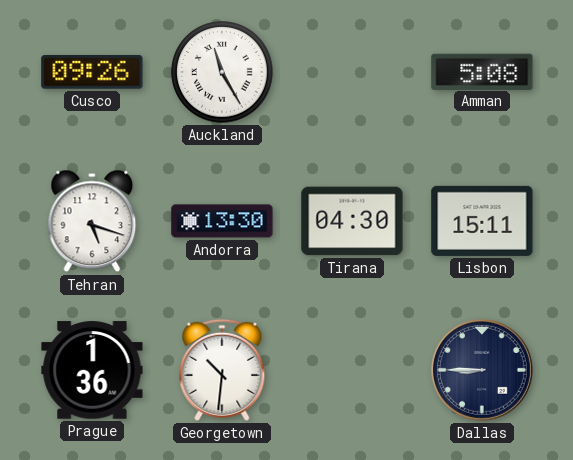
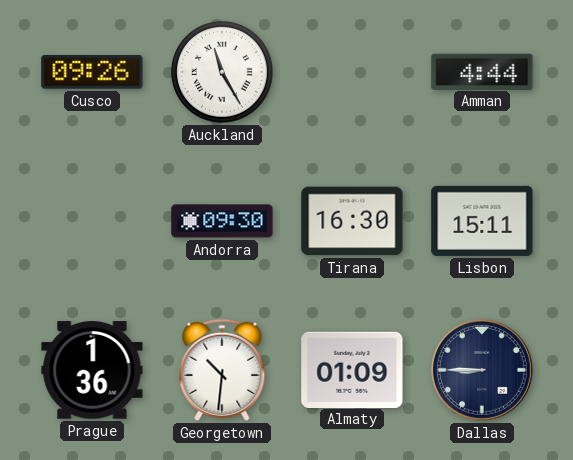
Amman: 5:08 -> 4:44
Tehran: 5:18 -> none
Andorra: 13:30 -> 09:30
Tirana: 04:30 -> 16:30
Almaty: none -> 01:09
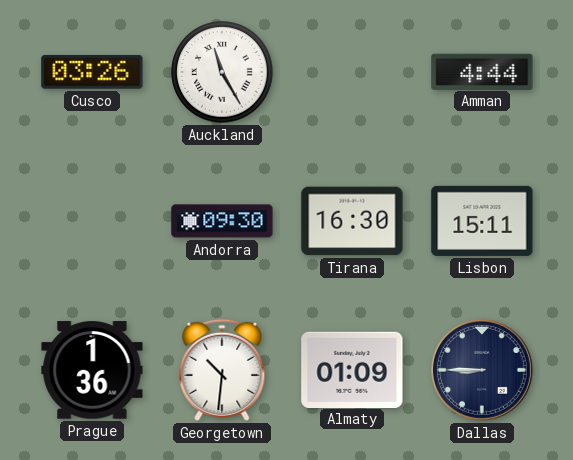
Cusco: 09:26 -> 03:26
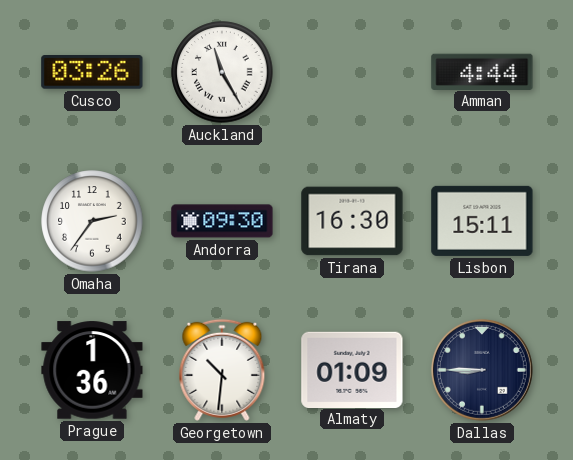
Omaha: none -> 2:36
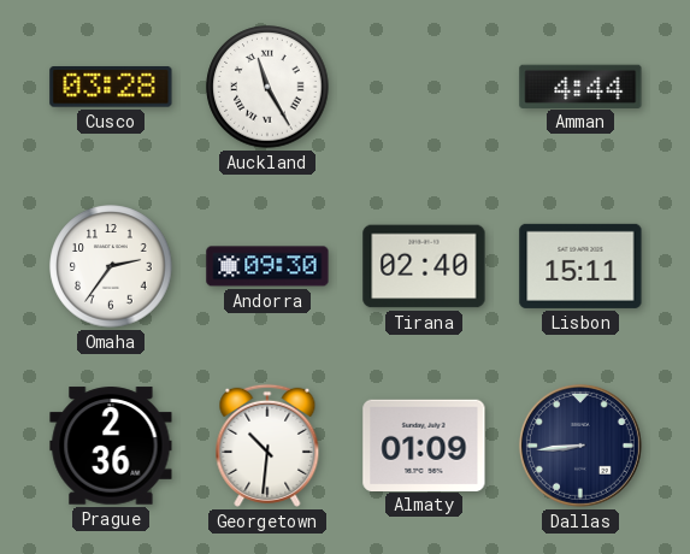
Cusco: 03:26 -> 03:28
Tirana: 16:30 -> 02:40
Prague: 1:36 -> 2:36
Dallas: 8:45 -> 8:44
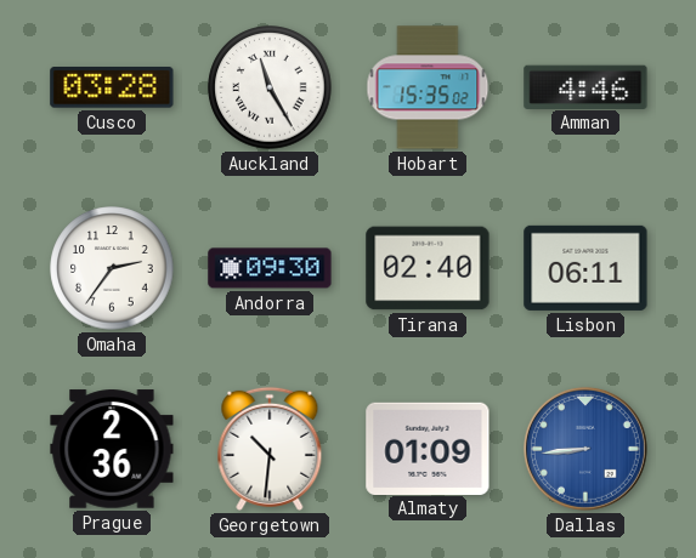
Hobart: none -> 15:35
Amman: 4:44 -> 4:46
Lisbon: 15:11 -> 06:11
Dallas dial: navy -> blue
